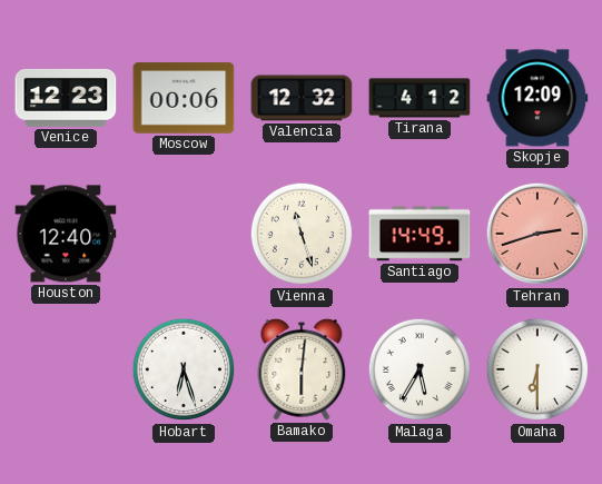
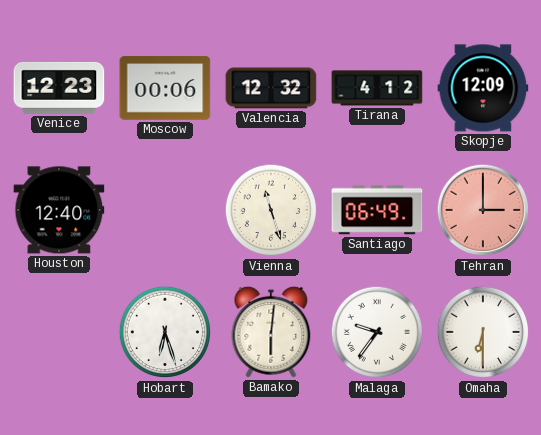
Santiago: 14:49 -> 06:49
Tehran: 2:42 -> 3:00
Malaga: 5:35 -> 9:36
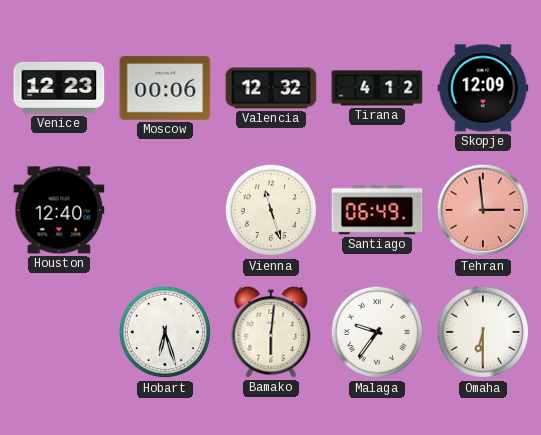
Tehran: 3:00 -> 2:59
